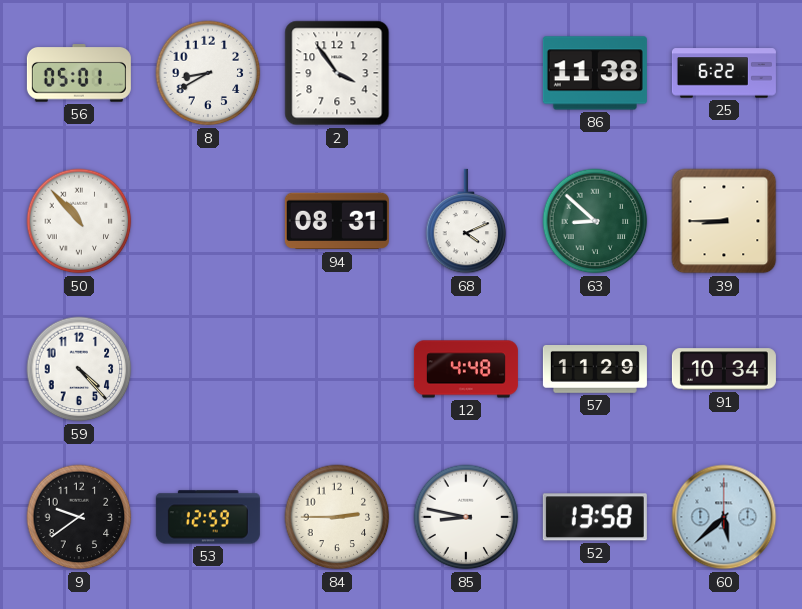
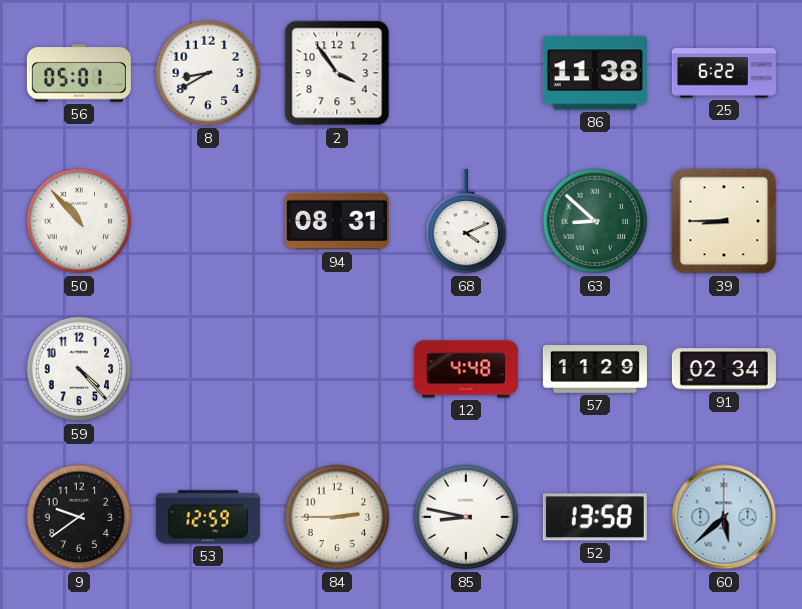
91: 10:34 -> 02:34
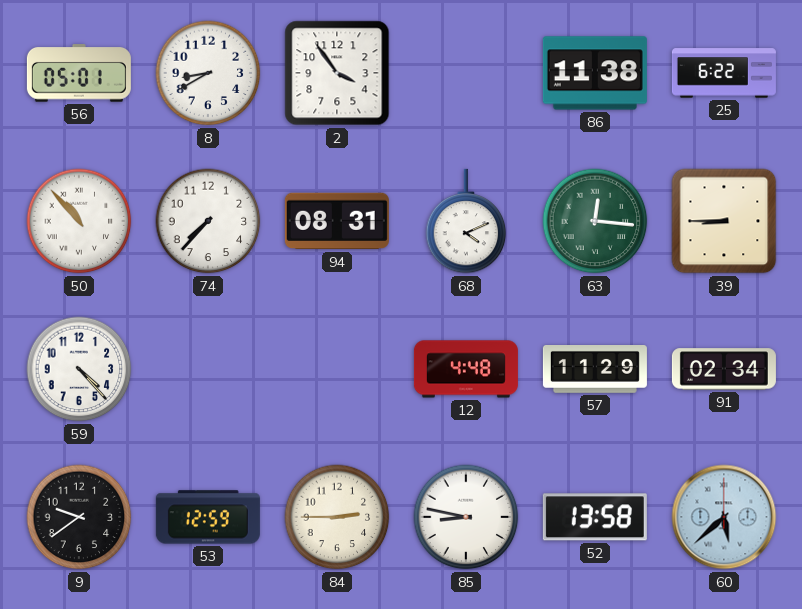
74: none -> 7:37
63: 8:52 -> 12:16
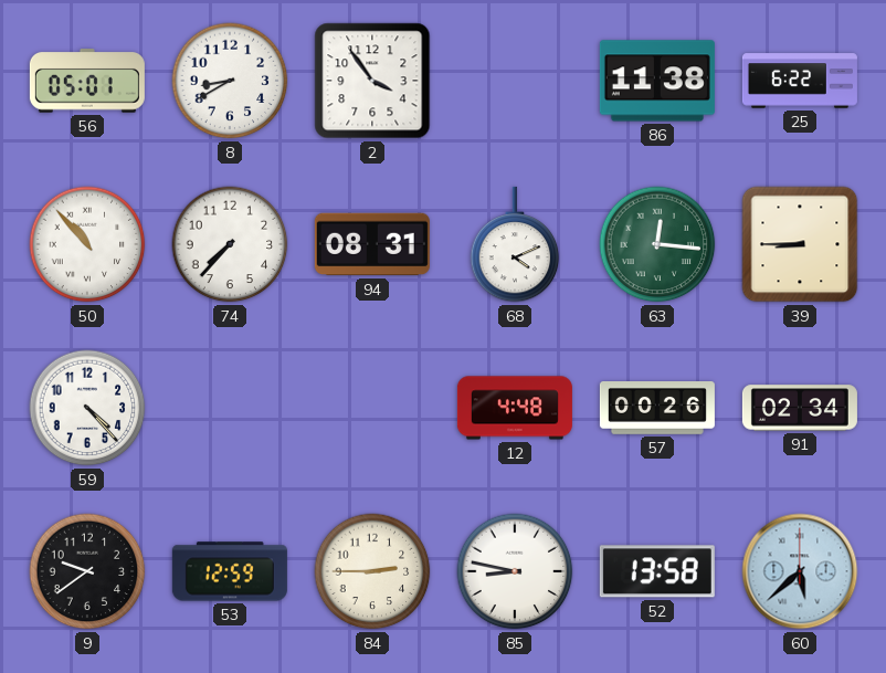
57: 11:29 -> 00:26
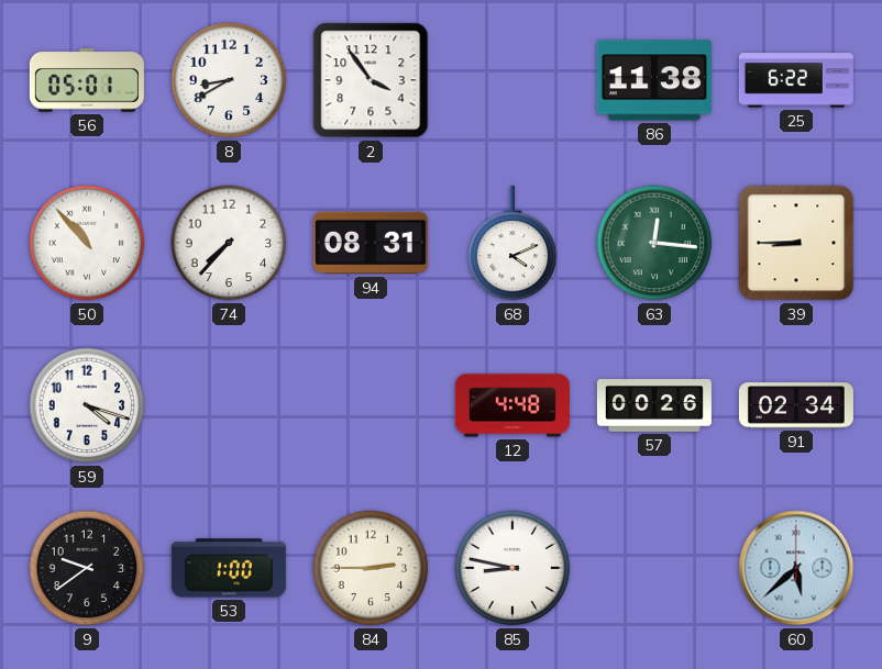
59: 4:23 -> 4:18
53: 12:59 -> 1:00
52: 13:58 -> none
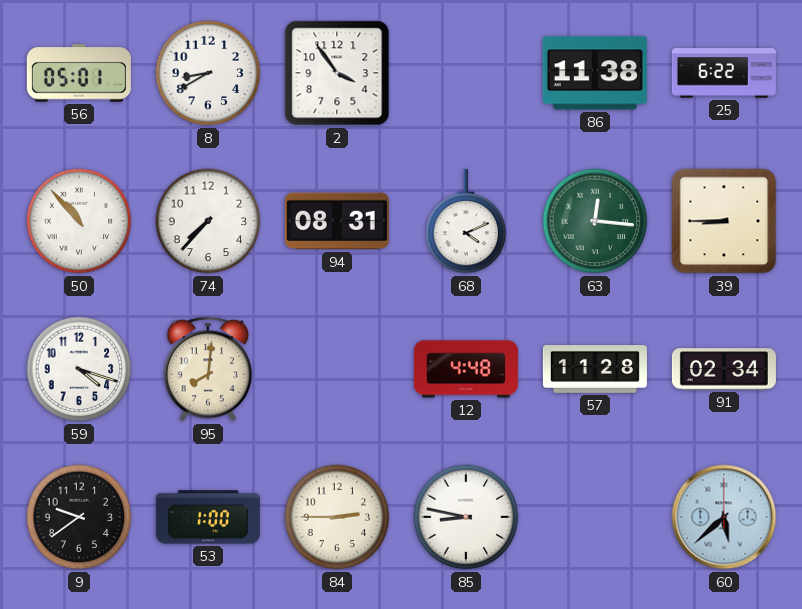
95: none -> 8:01
57: 00:26 -> 11:28
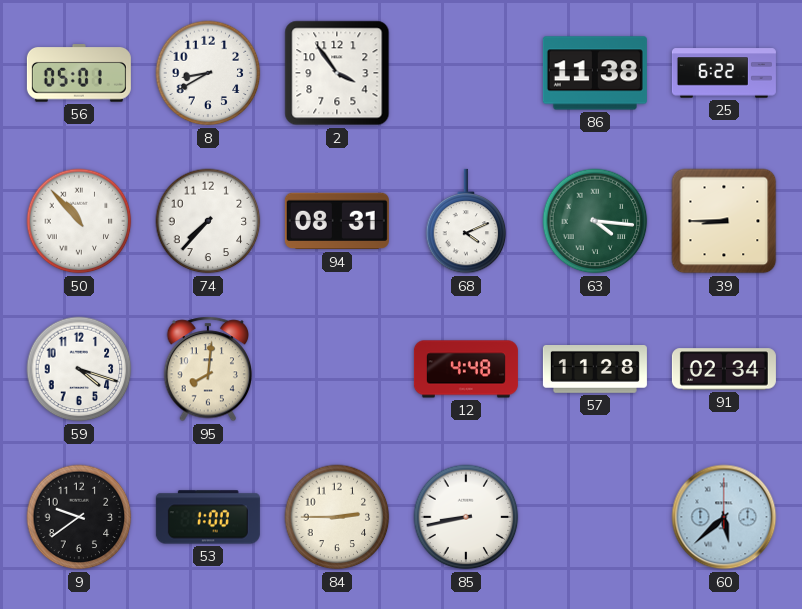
63: 12:16 -> 4:16
85: 8:47 -> 8:43
